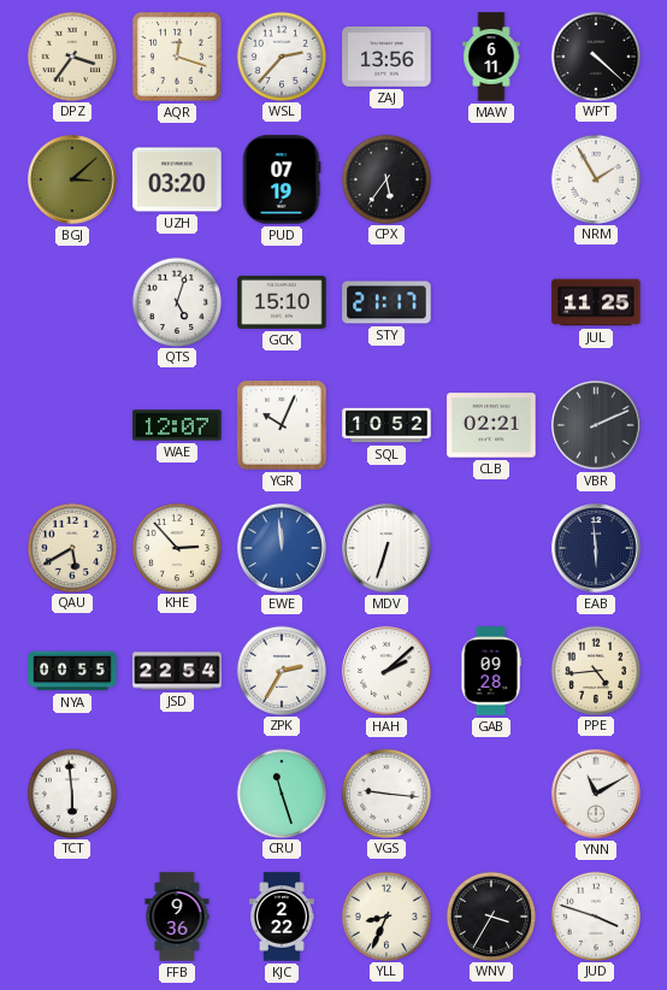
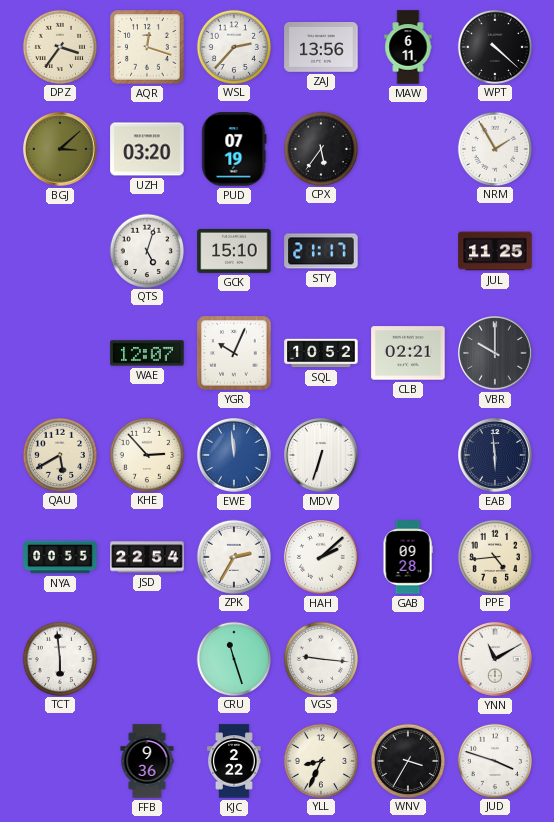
VBR: 2:11 -> 10:00
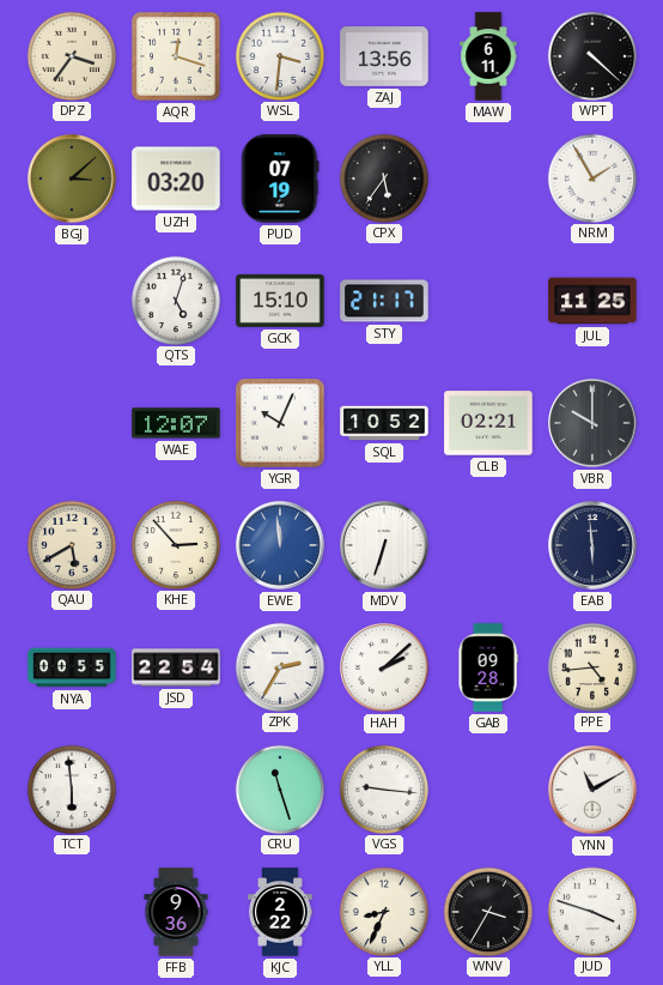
WSL: 2:37 -> 3:31
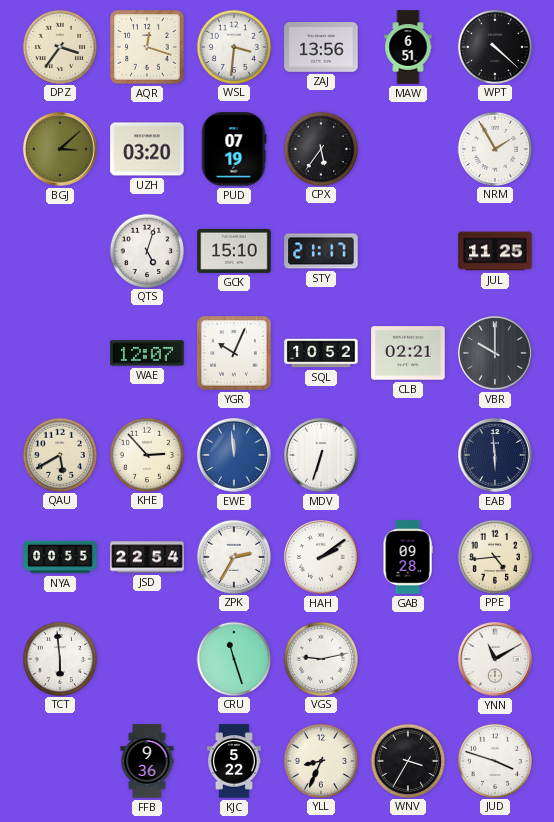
MAW: 6:11 -> 6:51
HAH: 2:08 -> 2:09
VGS: 9:16 -> 9:13
KJC: 2:22 -> 5:22
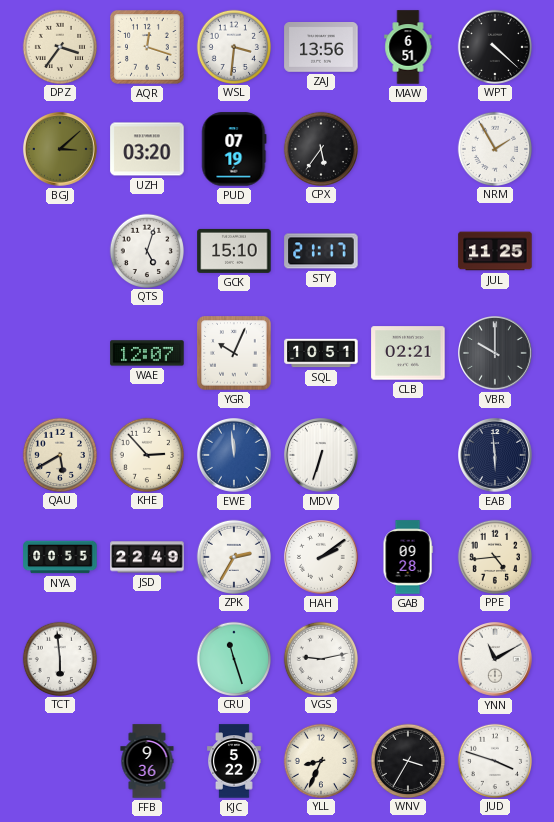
SQL: 10:52 -> 10:51
JSD: 22:54 -> 22:49
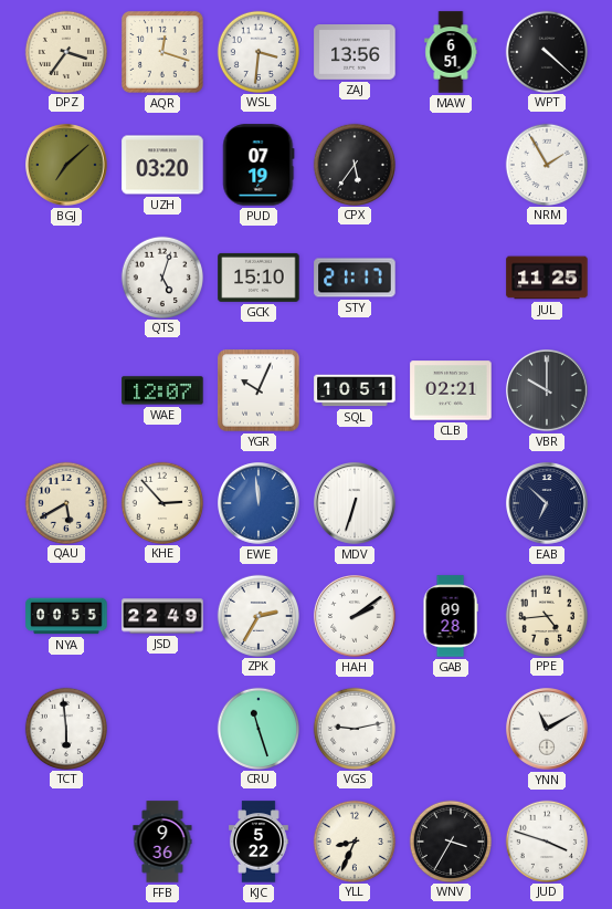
BGJ: 3:08 -> 7:08
EAB: 5:59 -> 6:52
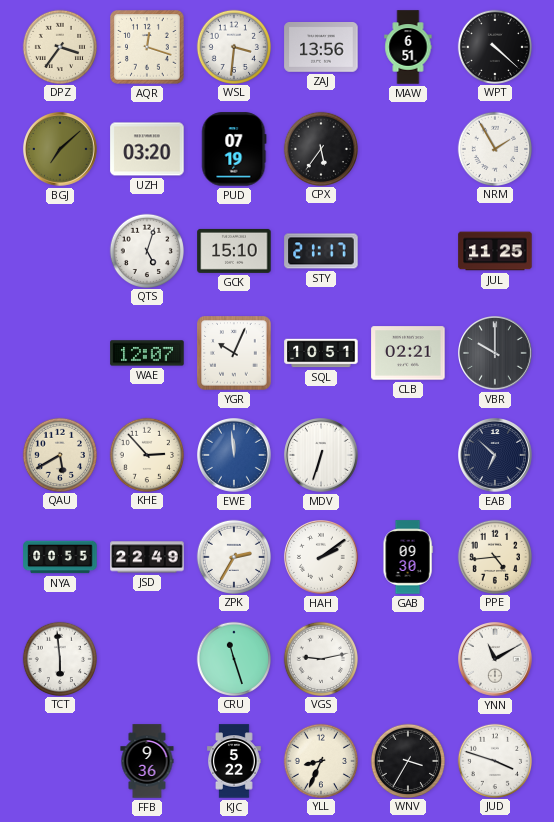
GAB: 09:28 -> 09:30
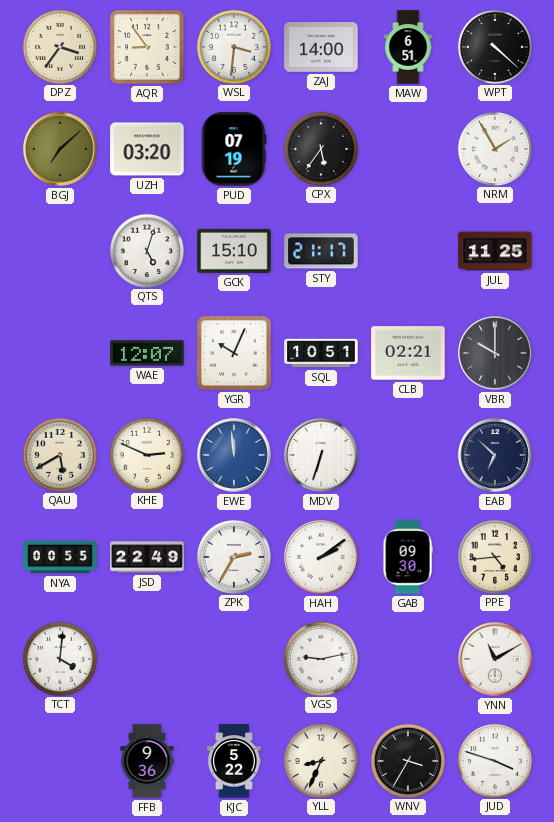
AQR: 12:18 -> 8:54
ZAJ: 13:56 -> 14:00
KHE: 2:53 -> 2:49
TCT: 5:59 -> 4:01
CRU: 11:27 -> none
